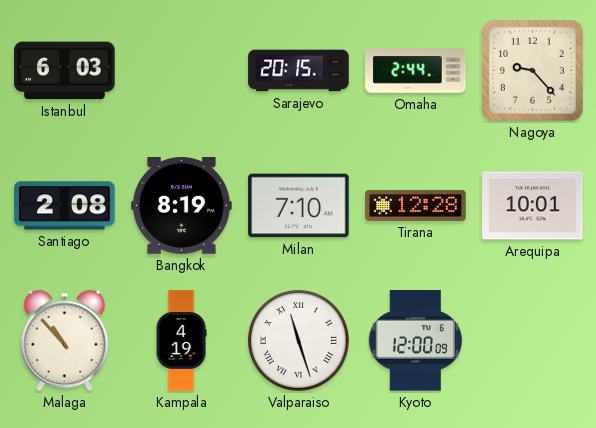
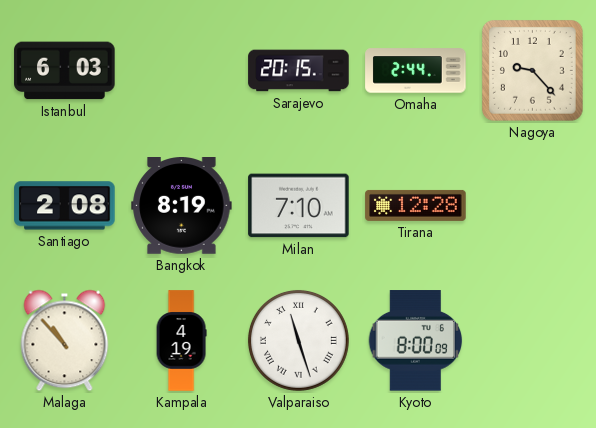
Arequipa: 10:01 -> none
Kyoto: 12:00 -> 8:00
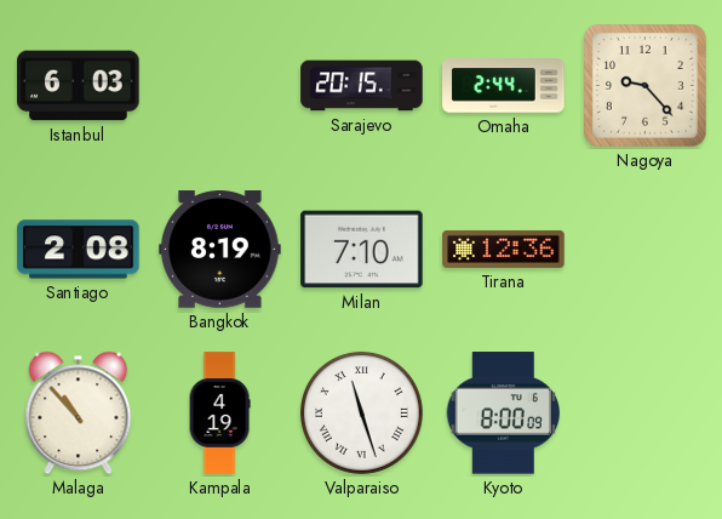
Tirana: 12:28 -> 12:36
